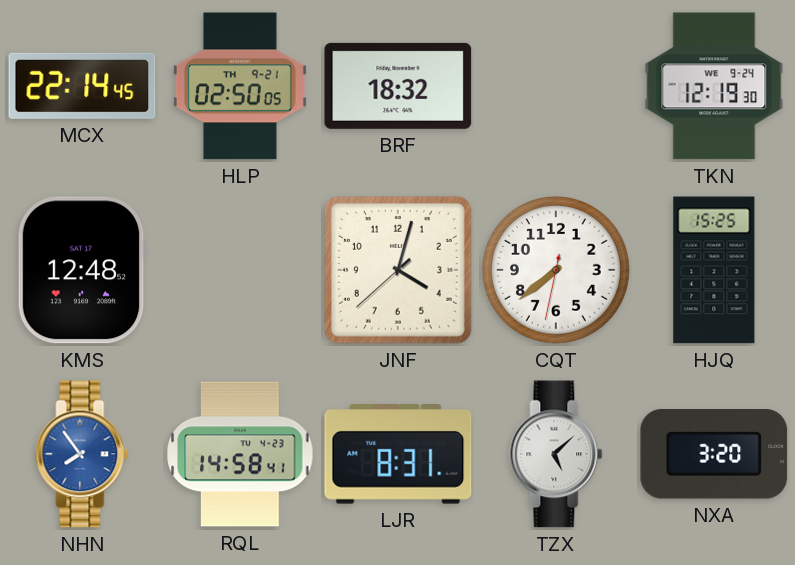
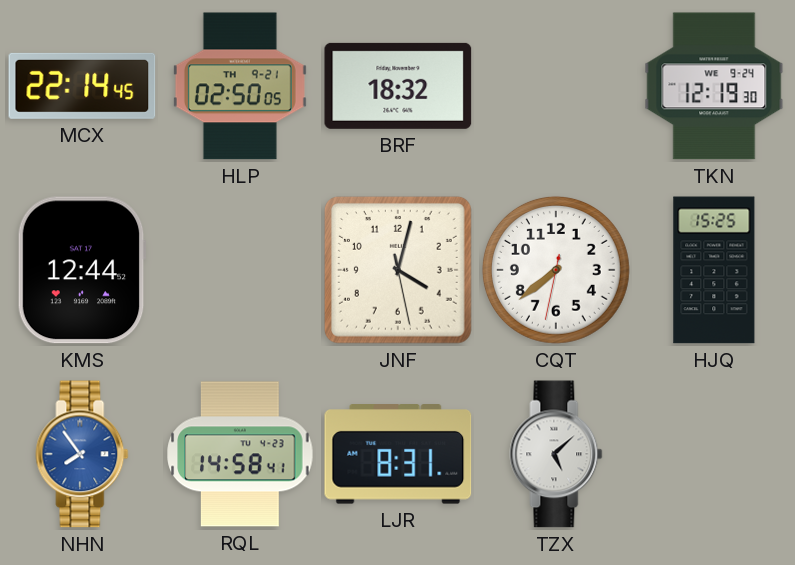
KMS: 12:48 -> 12:44
JNF: 4:02:38 -> 4:02:28
NXA: 3:20 -> none
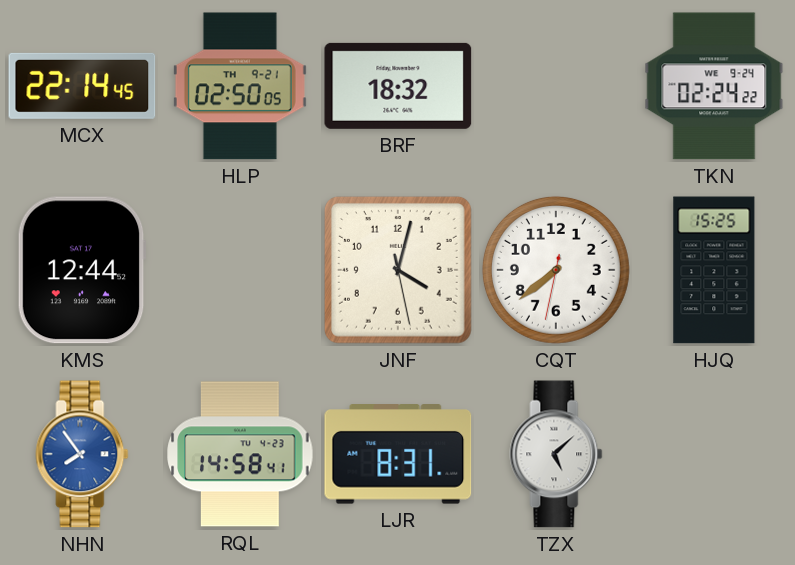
TKN: 12:19 -> 02:24
